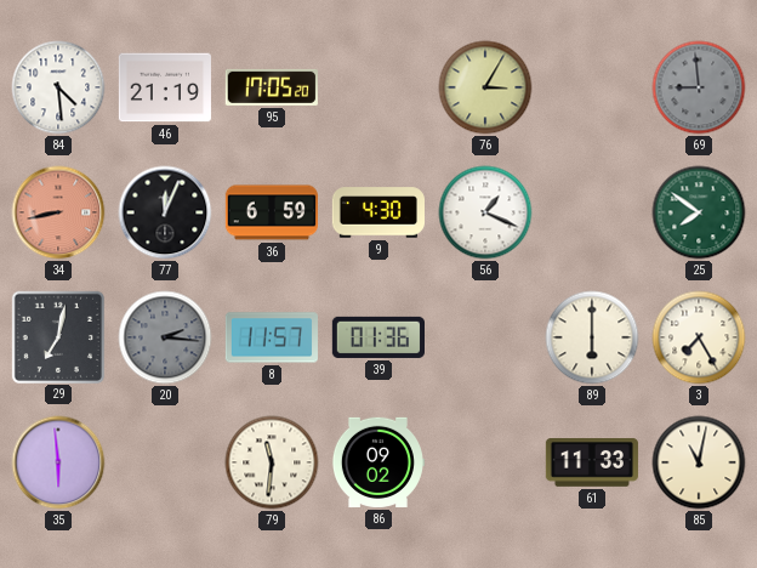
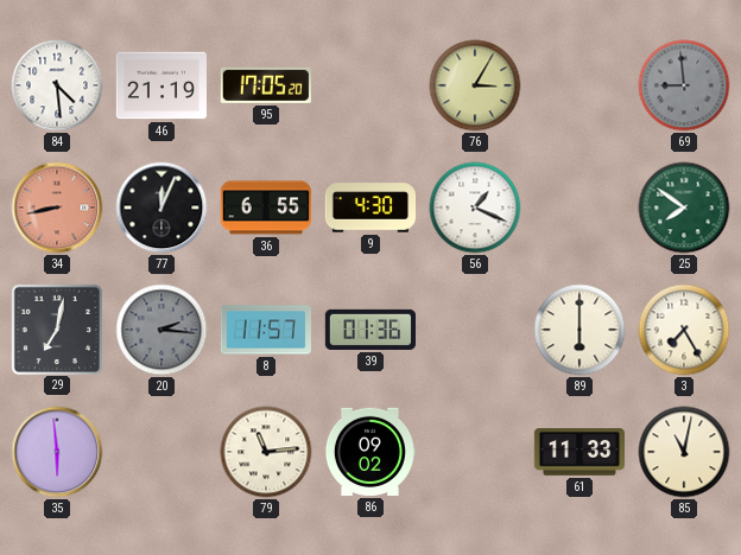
36: 6:59 -> 6:55
79: 11:31 -> 11:14
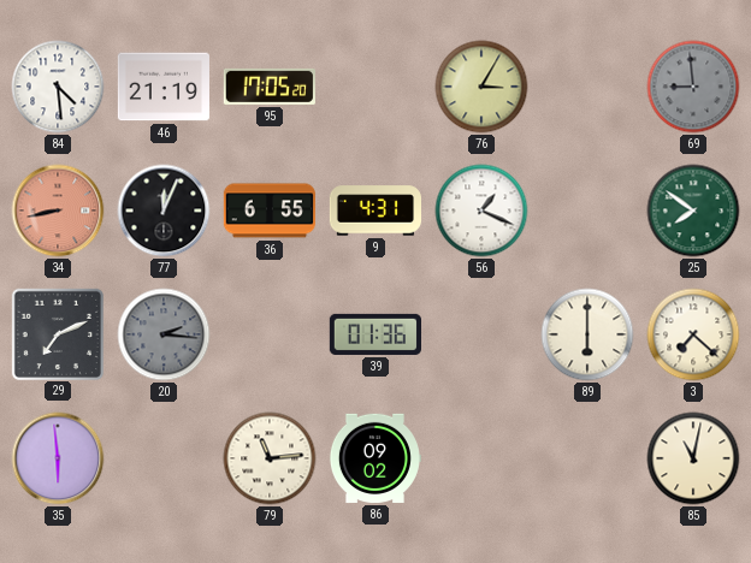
9: 4:30 -> 4:31
29: 7:02 -> 7:11
8: 11:57 -> none
3: 7:25 -> 7:22
61: 11:33 -> none
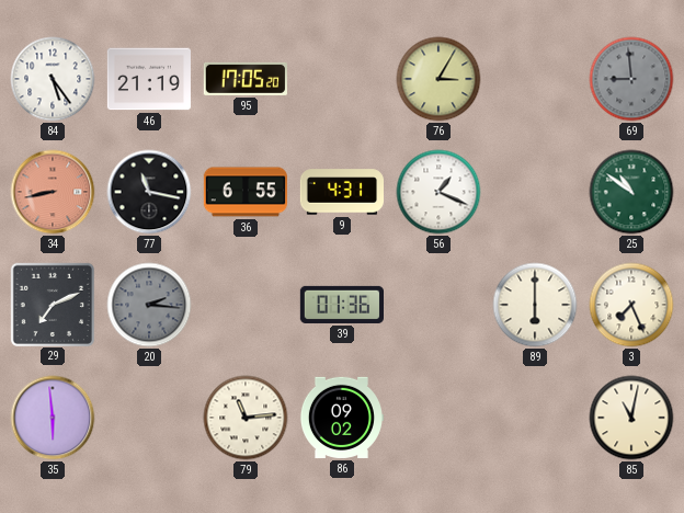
84: 4:29 -> 5:24
77: 12:04 -> 11:17
25: 7:51 -> 10:51
3: 7:22 -> 7:26
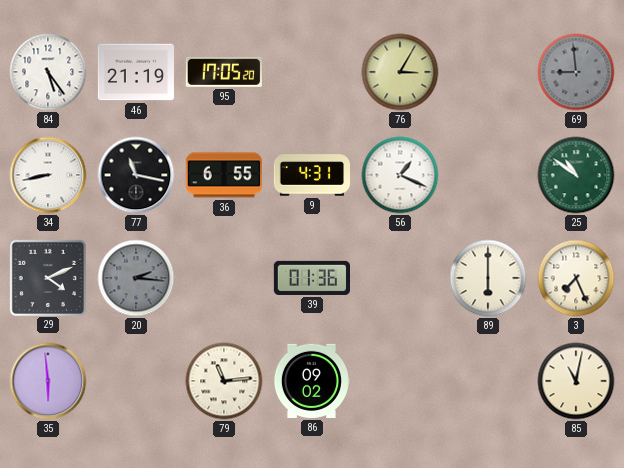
34 dial: salmon -> white
29: 7:11 -> 4:11
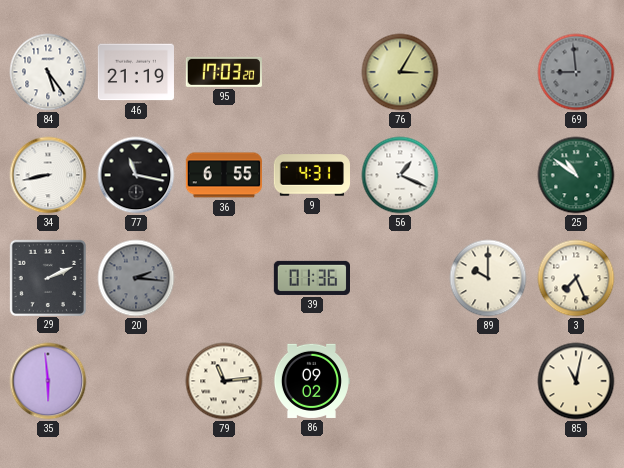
95: 17:05 -> 17:03
29: 4:11 -> 2:11
89: 6:00 -> 10:00
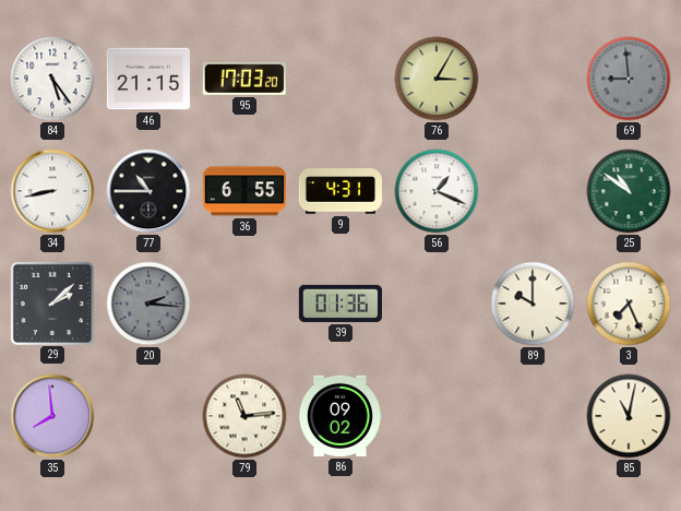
46: 21:19 -> 21:15
77: 11:17 -> 10:45
29: 2:11 -> 2:08
35: 5:59 -> 7:59
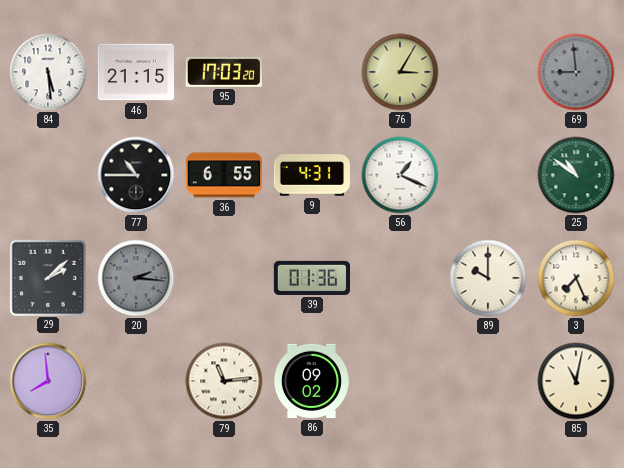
84: 5:24 -> 5:29
34: 8:43 -> none
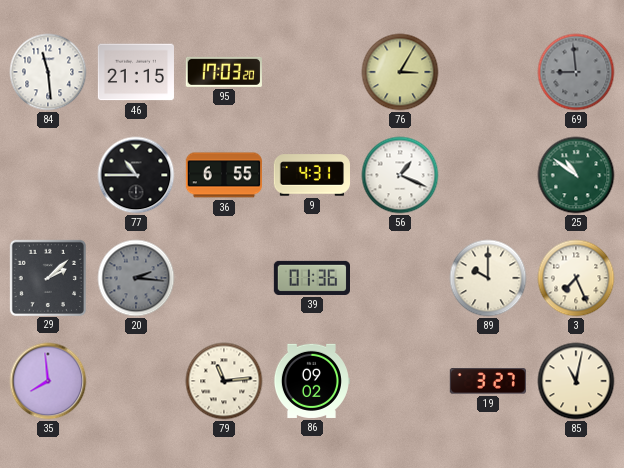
84: 5:29 -> 11:29
19: none -> 3:27
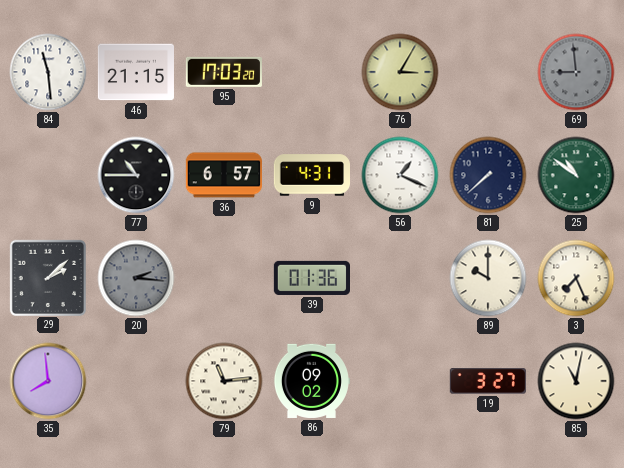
36: 6:55 -> 6:57
81: none -> 7:38
